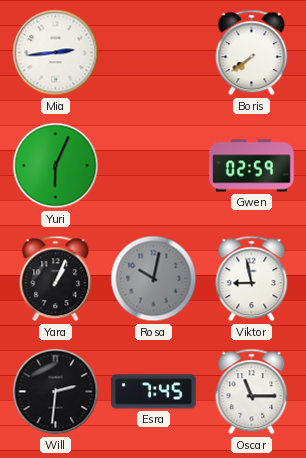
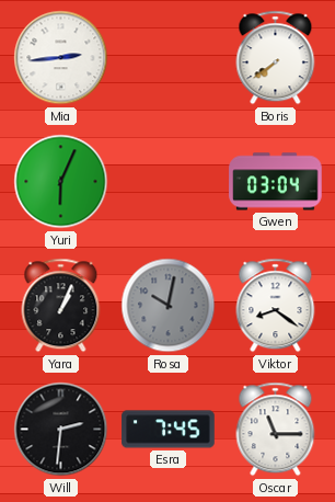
Gwen: 02:59 -> 03:04
Viktor: 8:58 -> 8:21
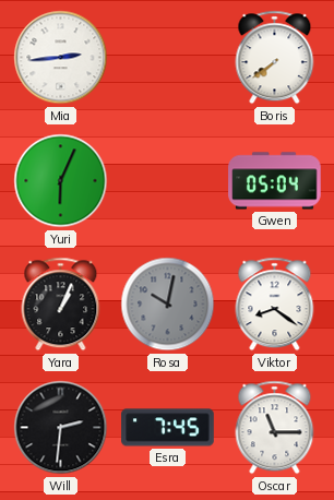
Gwen: 03:04 -> 05:04
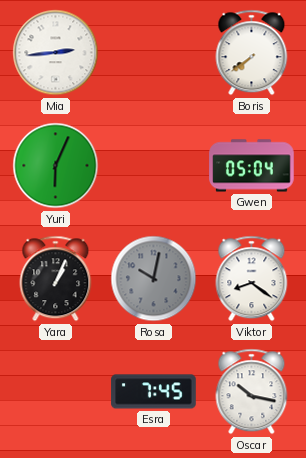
Will: 2:31 -> none
Oscar: 11:15 -> 10:17
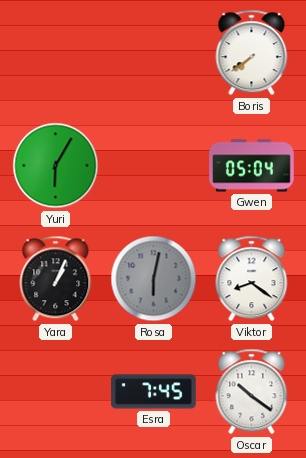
Mia: 2:44 -> none
Yuri: 6:04 -> 6:05
Rosa: 10:02 -> 6:02
Oscar: 10:17 -> 10:21
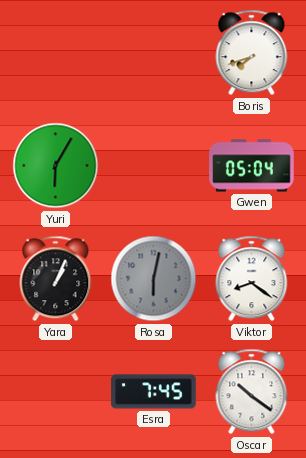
Boris: 7:39 -> 7:42
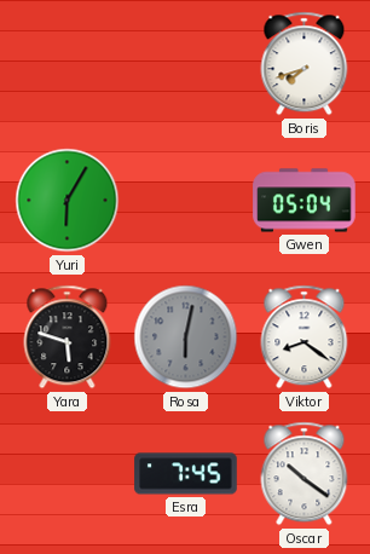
Yara: 1:04 -> 5:48
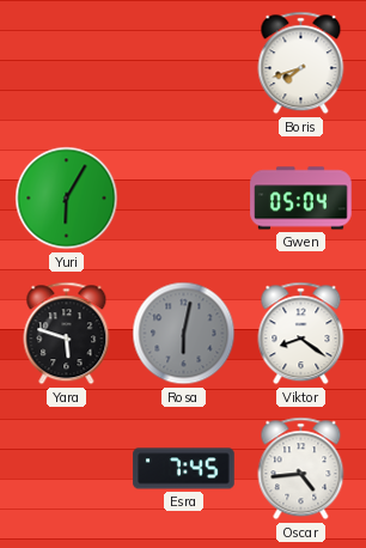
Oscar: 10:21 -> 4:44
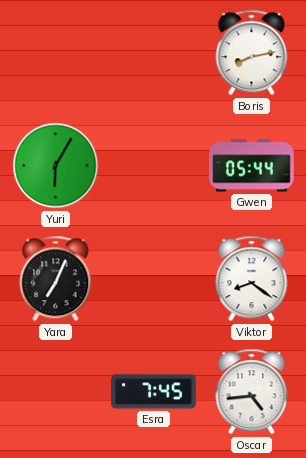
Boris: 7:42 -> 8:13
Gwen: 05:04 -> 05:44
Yara: 5:48 -> 7:04
Rosa: 6:02 -> none
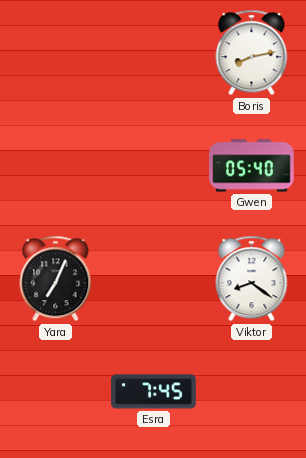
Yuri: 6:05 -> none
Gwen: 05:44 -> 05:40
Oscar: 4:44 -> none
